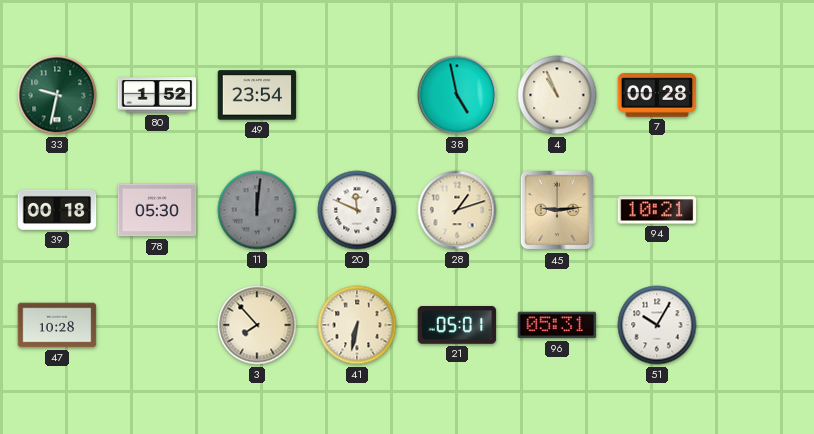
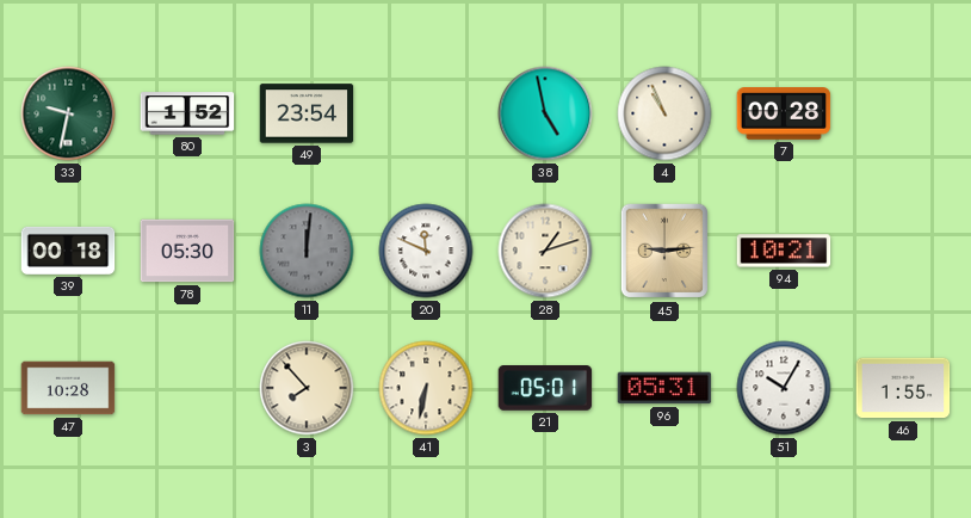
46: none -> 1:55
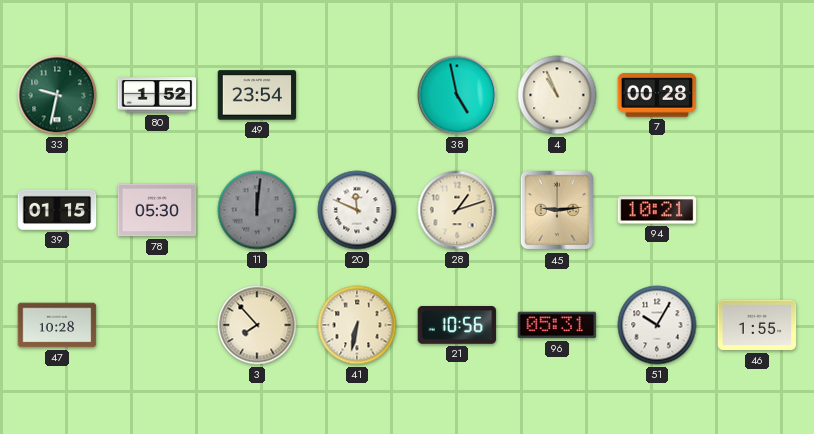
39: 00:18 -> 01:15
21: 05:01 -> 10:56
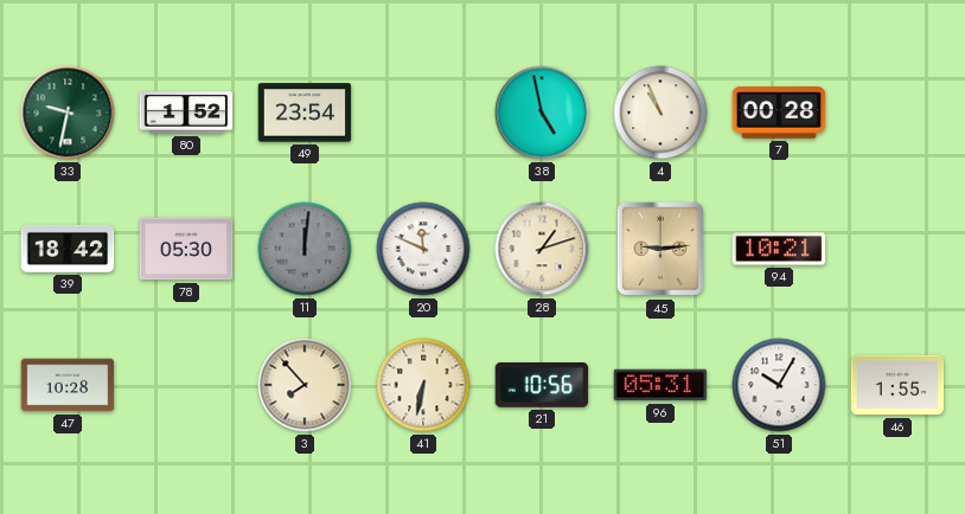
39: 01:15 -> 18:42
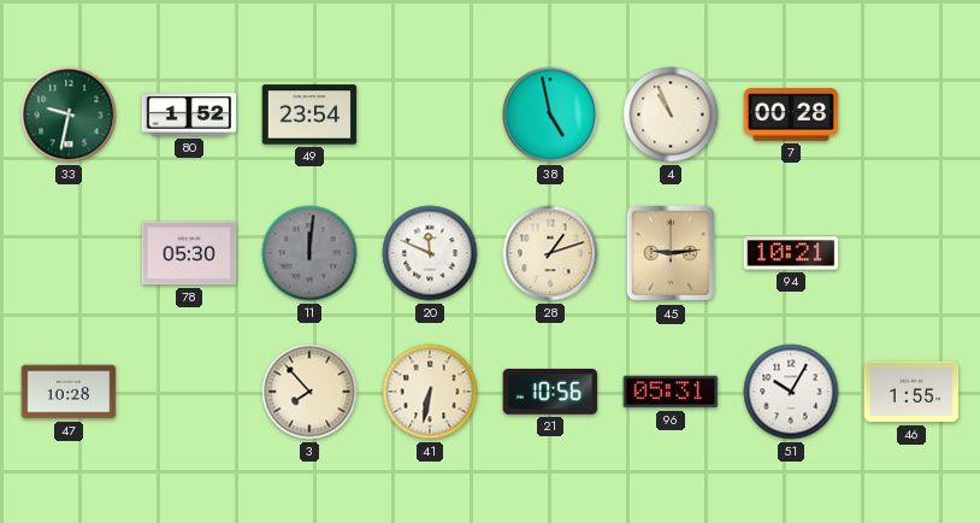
39: 18:42 -> none
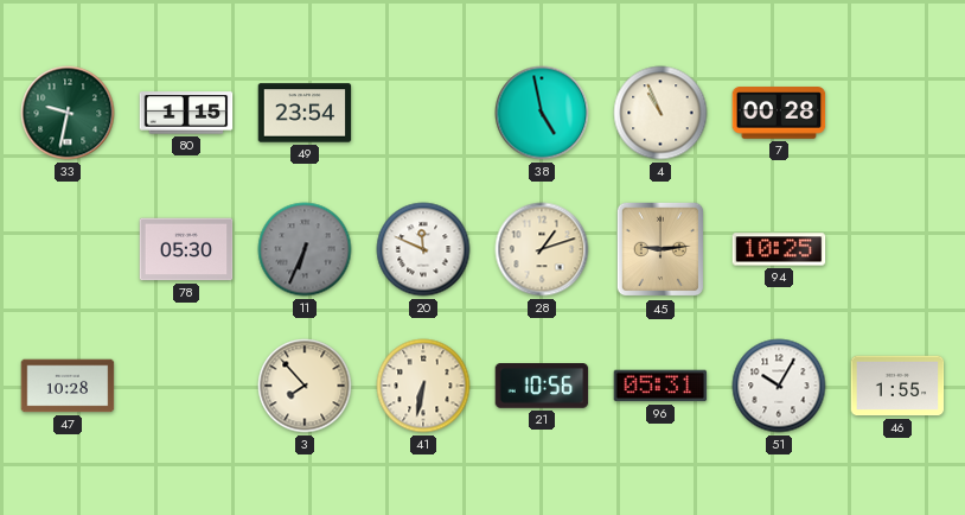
80: 1:52 -> 1:15
11: 12:01 -> 6:34
94: 10:21 -> 10:25
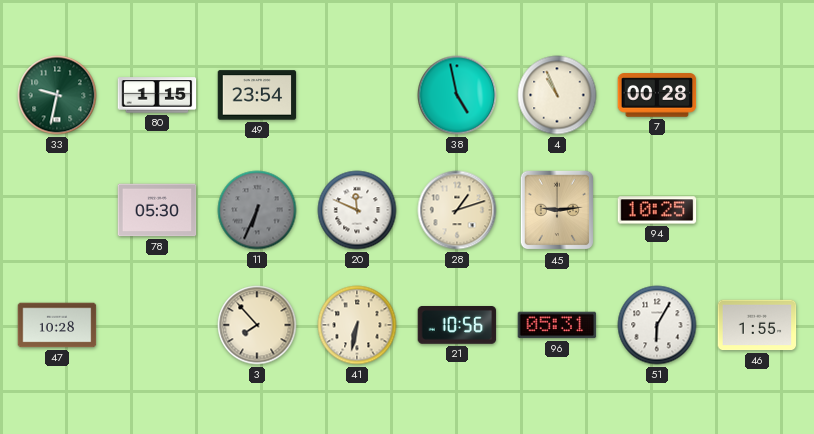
51: 10:05 -> 6:05
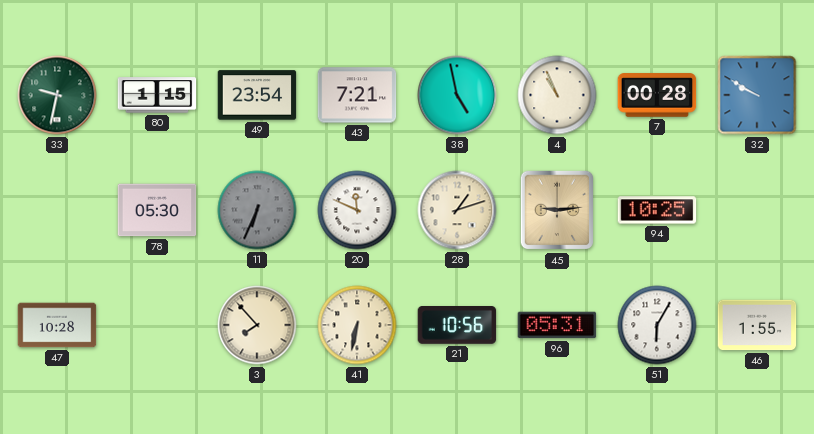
43: none -> 7:21
32: none -> 9:50
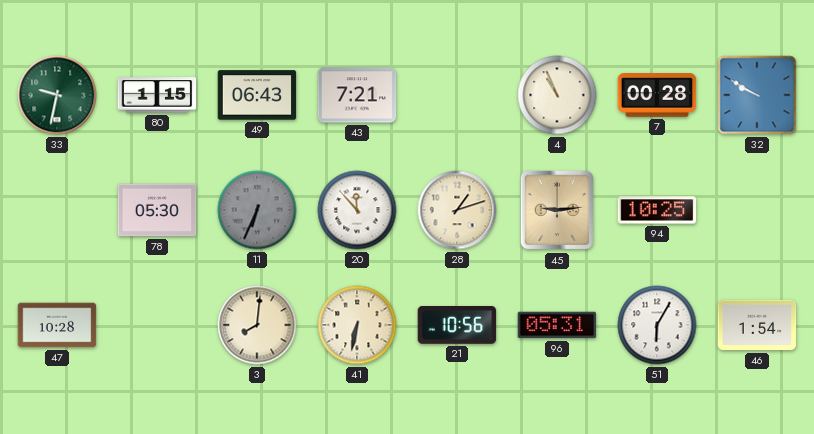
49: 23:54 -> 06:43
38: 4:58 -> none
20: 11:49 -> 11:53
3: 7:53 -> 8:01
46: 1:55 -> 1:54
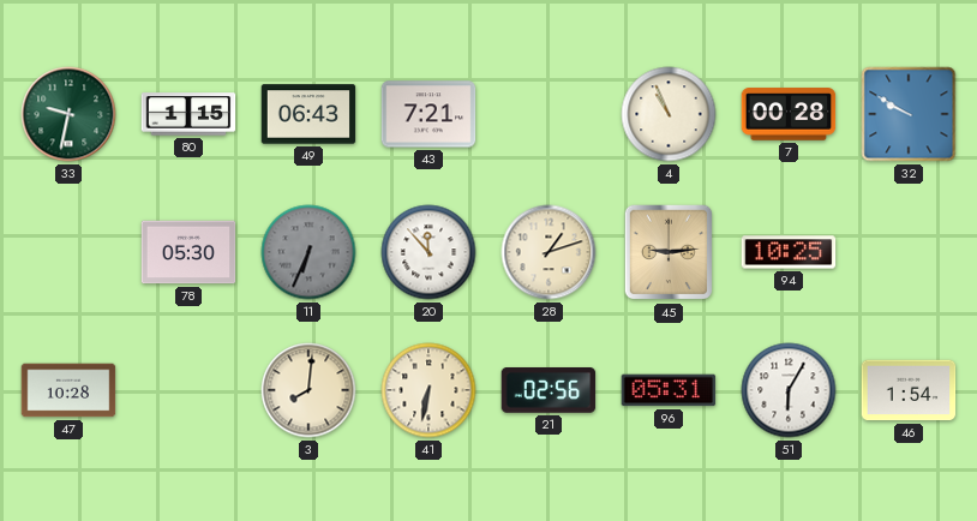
21: 10:56 -> 02:56
